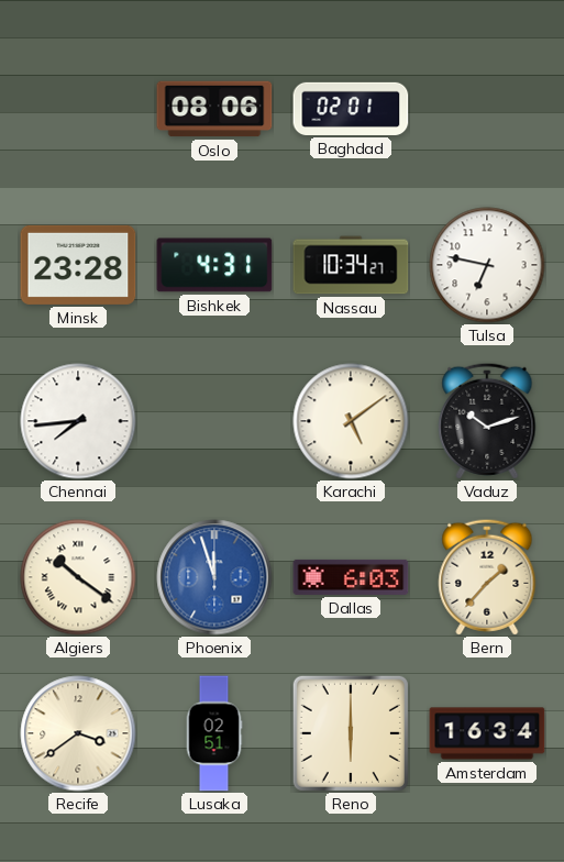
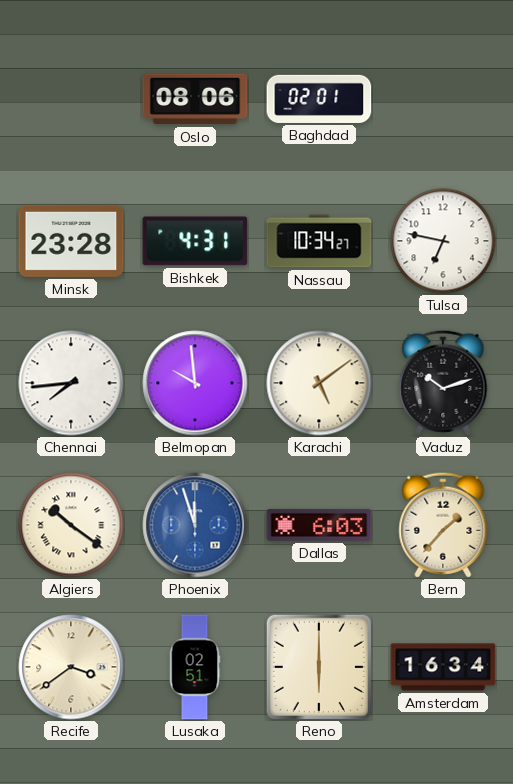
Belmopan: none -> 9:59
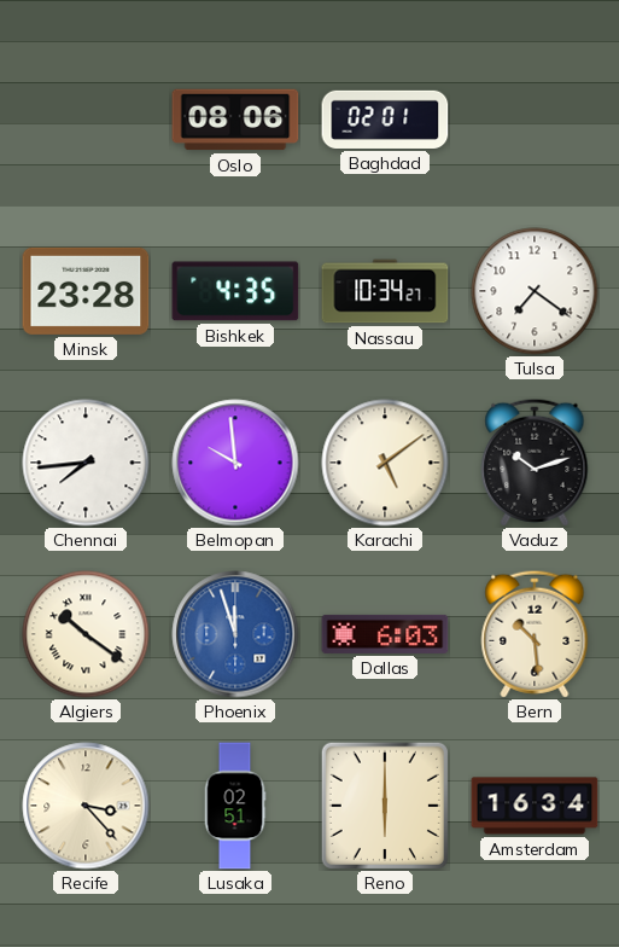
Bishkek: 4:31 -> 4:35
Tulsa: 6:47 -> 7:21
Bern: 1:37 -> 10:29
Recife: 3:39 -> 3:23
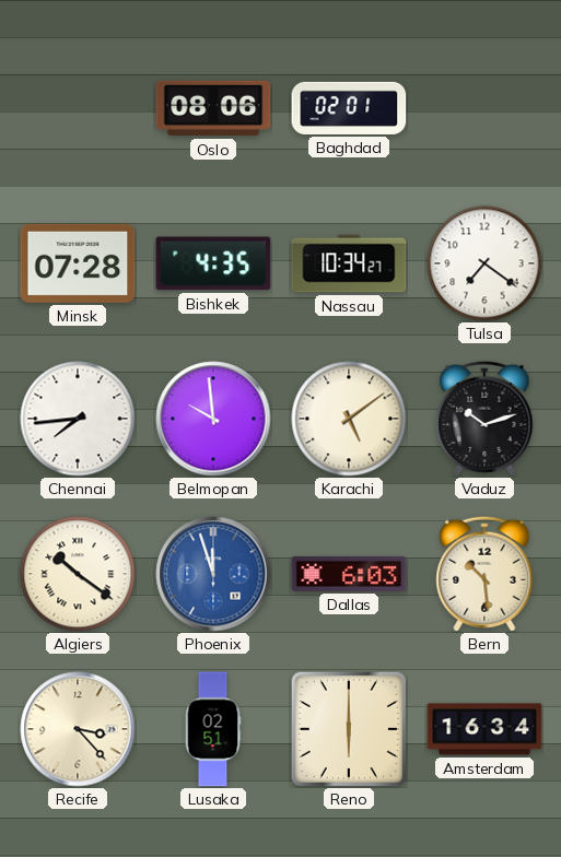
Minsk: 23:28 -> 07:28
